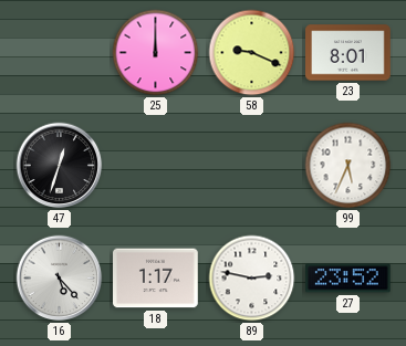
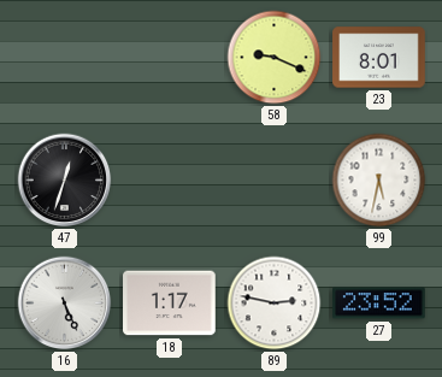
25: 12:00 -> none
99: 5:34 -> 5:32
16: 5:23 -> 5:26
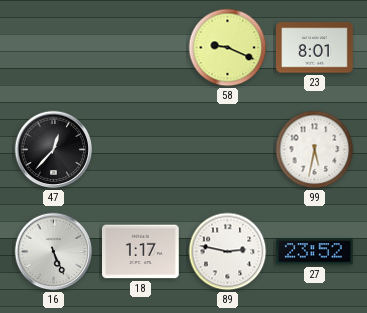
47: 12:33 -> 12:37
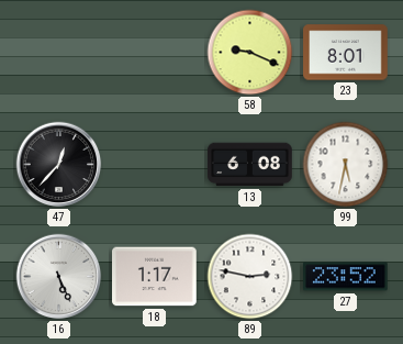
13: none -> 6:08
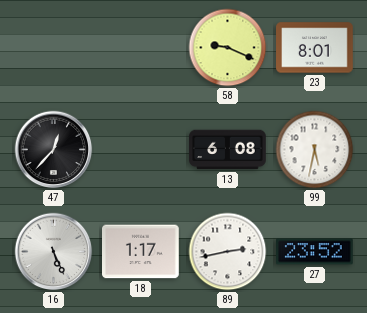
89: 2:47 -> 2:43
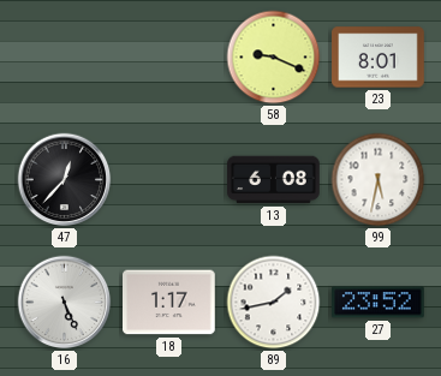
89: 2:43 -> 1:43
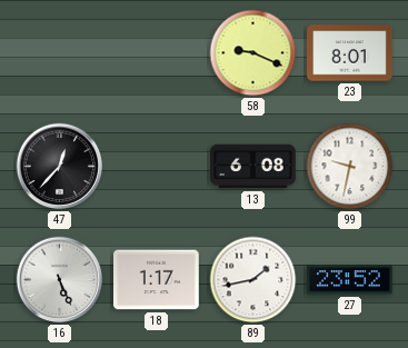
99: 5:32 -> 9:32
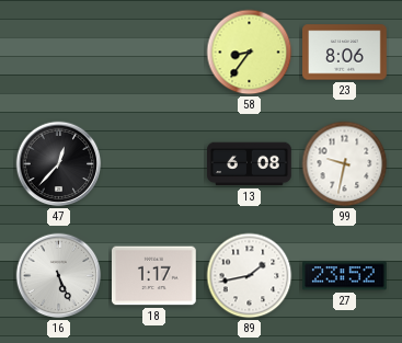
58: 9:19 -> 8:36
23: 8:01 -> 8:06
